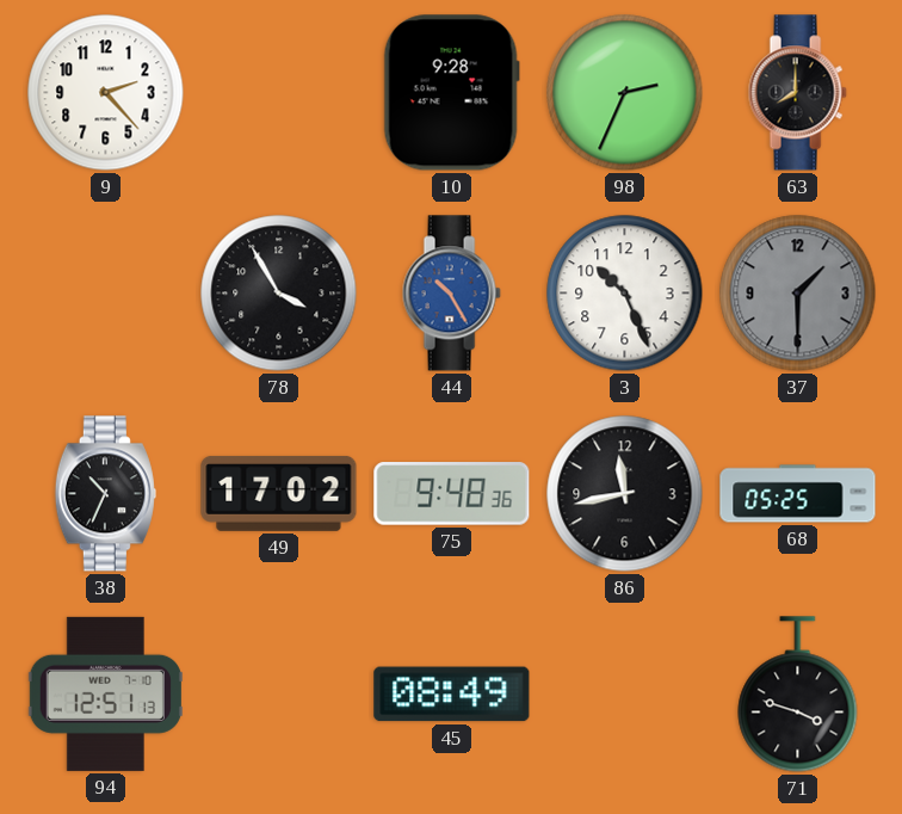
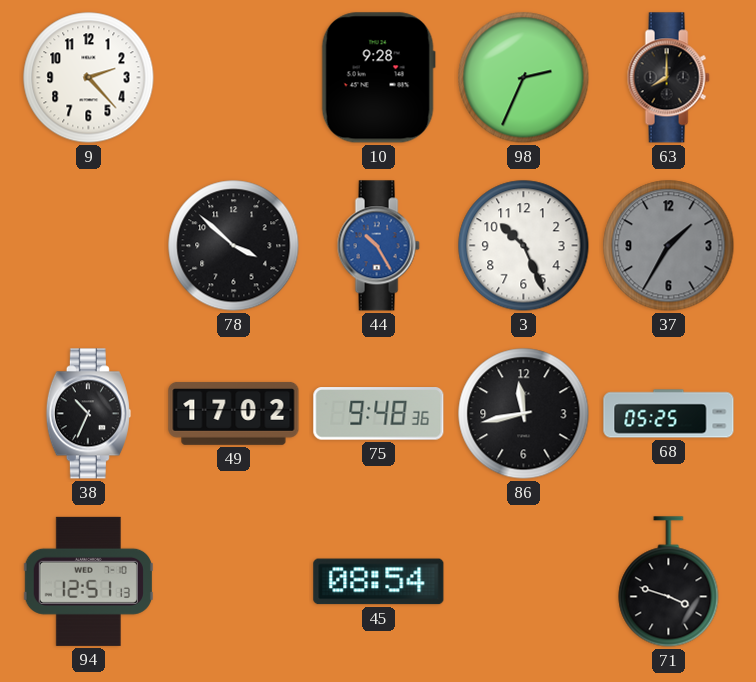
78: 3:55 -> 3:52
37: 1:30 -> 1:35
45: 08:49 -> 08:54
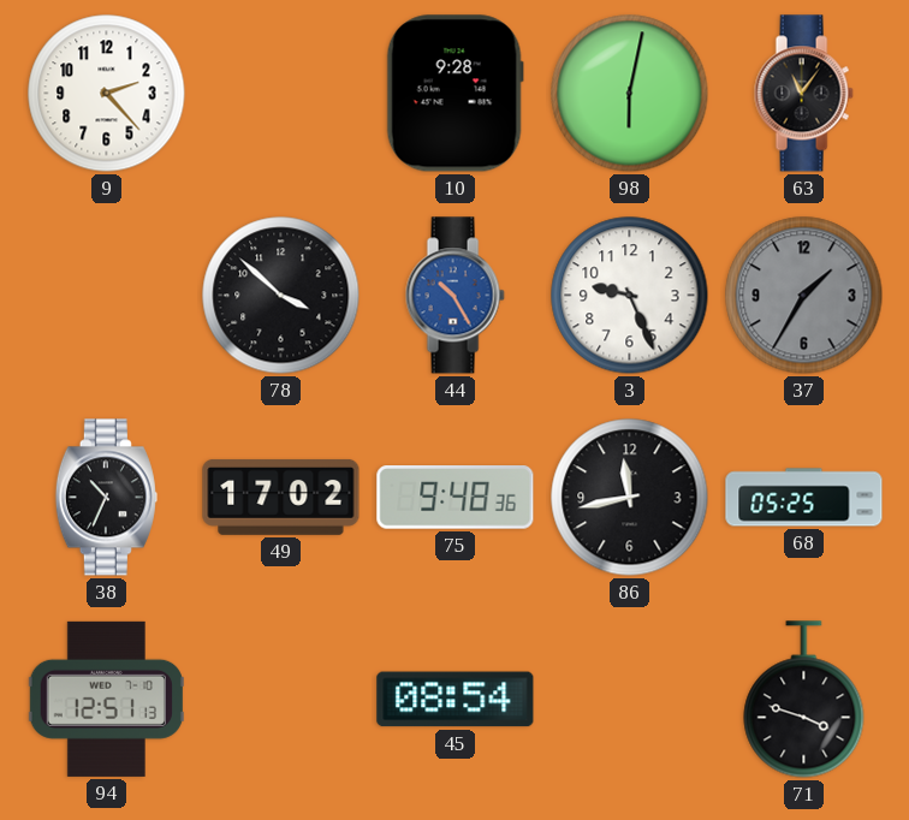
98: 2:34 -> 6:02
63: 8:00 -> 11:06
3: 10:26 -> 9:26
